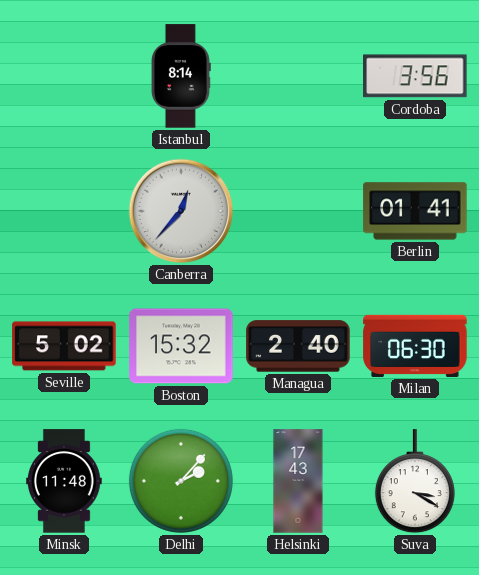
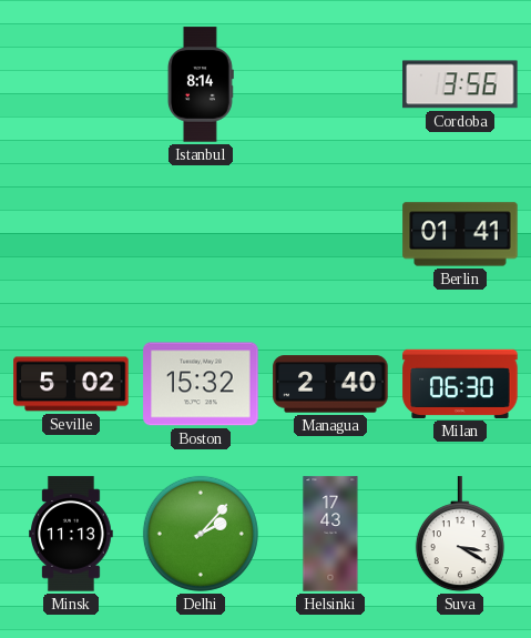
Canberra: 12:37 -> none
Minsk: 11:48 -> 11:13
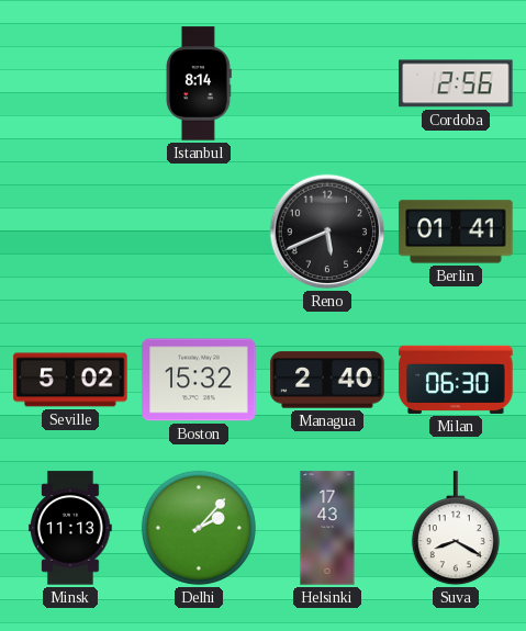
Cordoba: 3:56 -> 2:56
Reno: none -> 5:41
Suva: 3:20 -> 8:20
